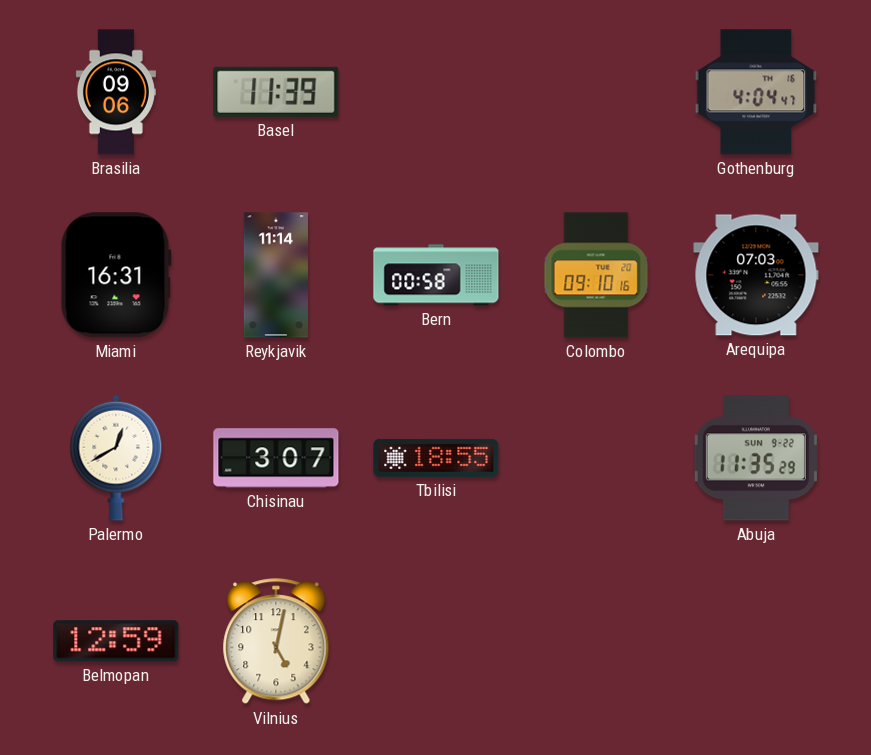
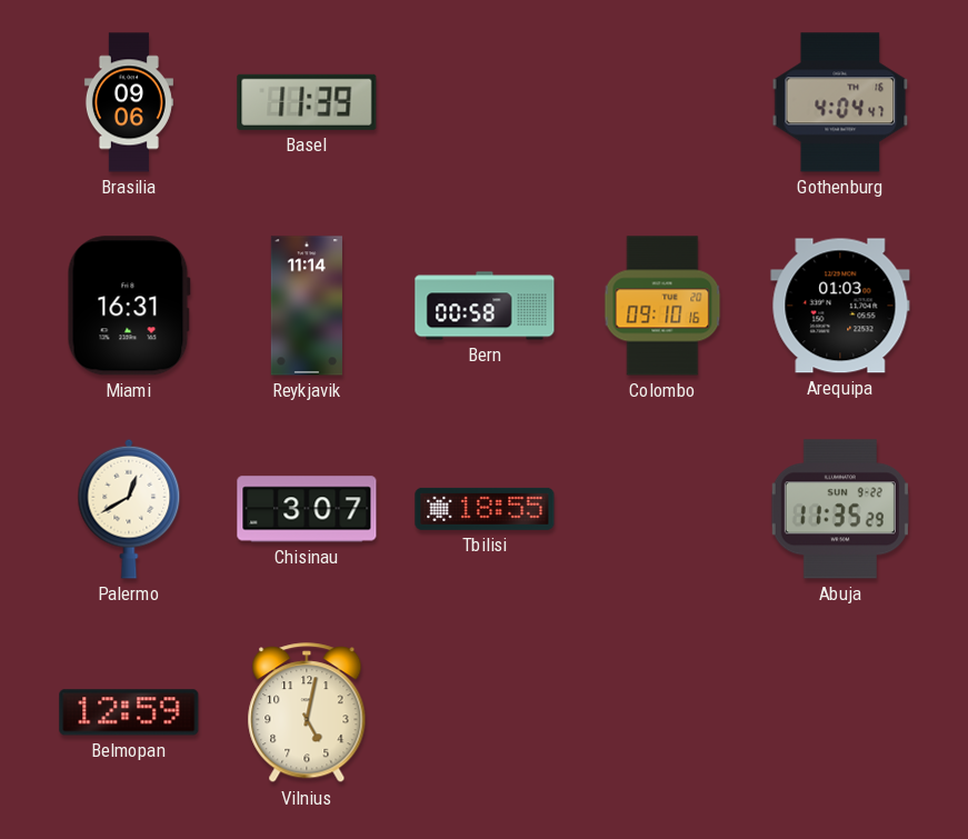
Arequipa: 07:03 -> 01:03
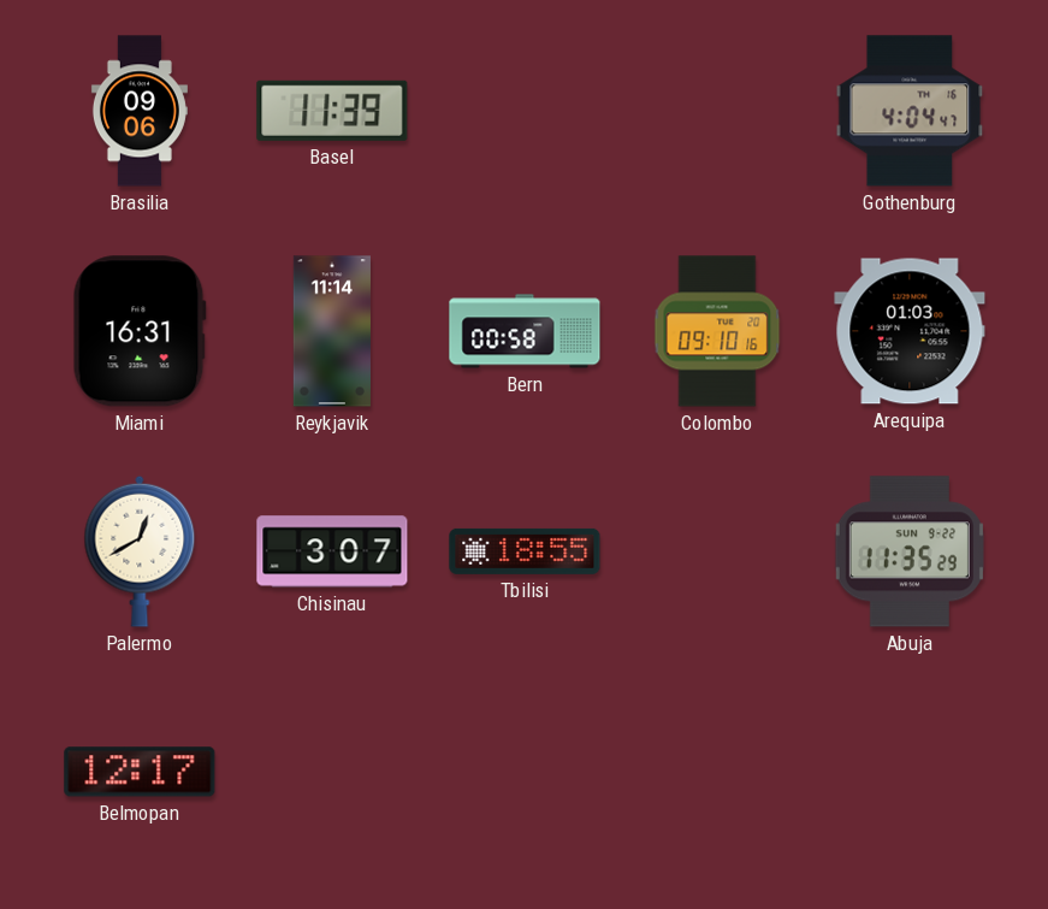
Belmopan: 12:59 -> 12:17
Vilnius: 5:02 -> none
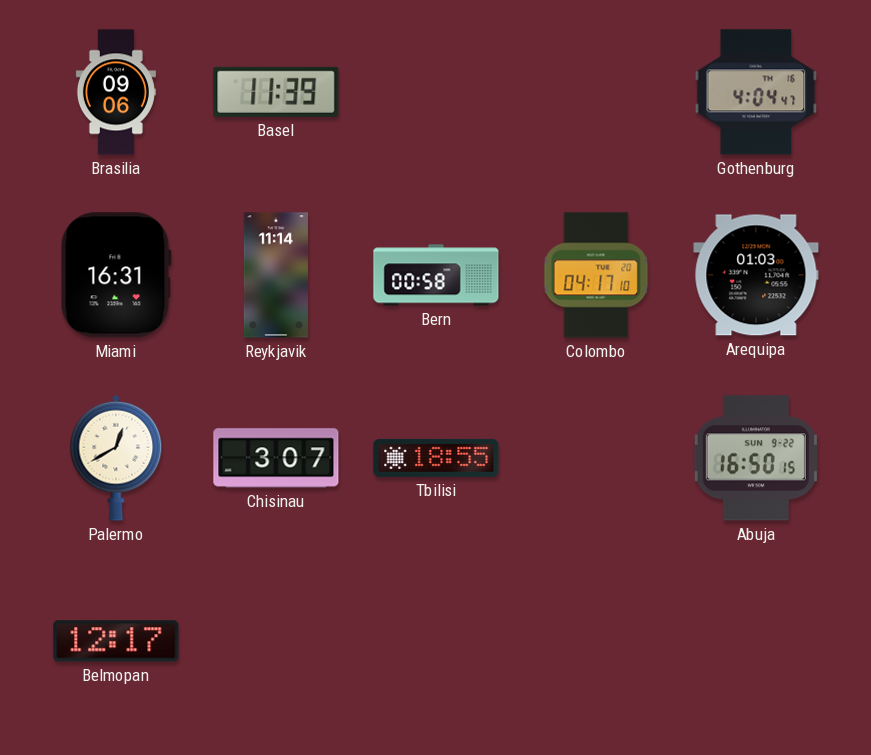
Colombo: 09:10 -> 04:17
Abuja: 11:35 -> 16:50
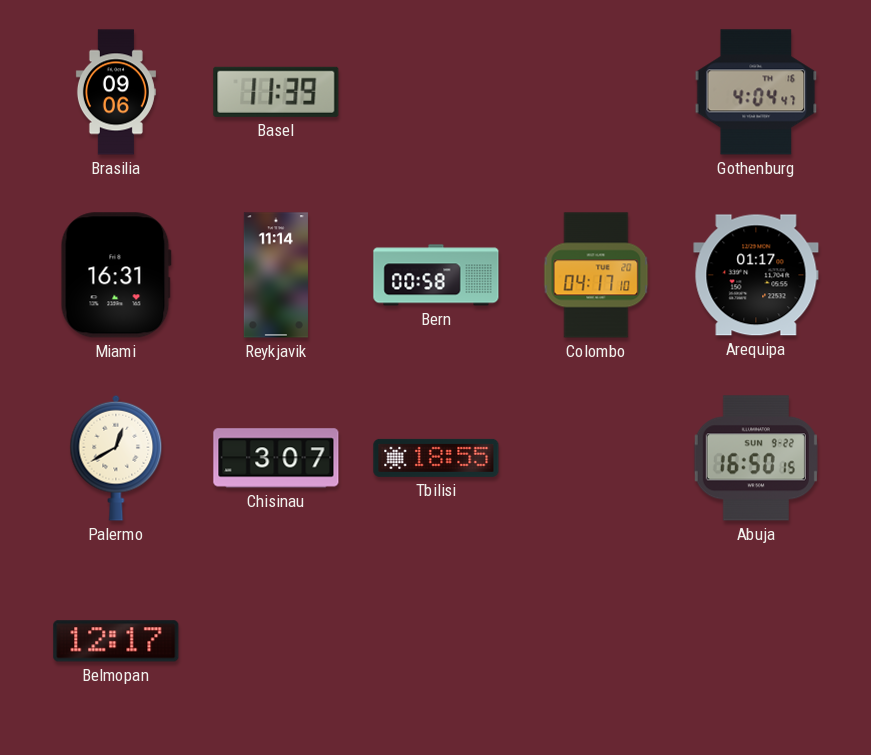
Arequipa: 01:03 -> 01:17
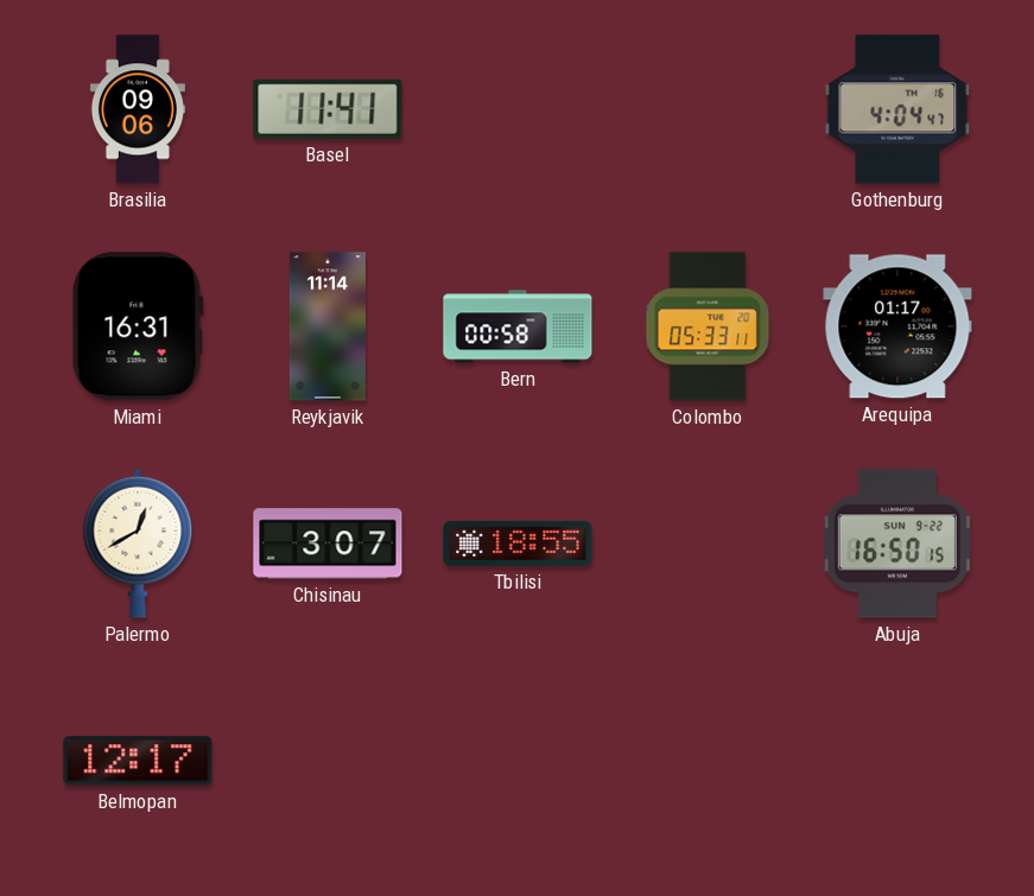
Basel: 11:39 -> 11:41
Colombo: 04:17 -> 05:33
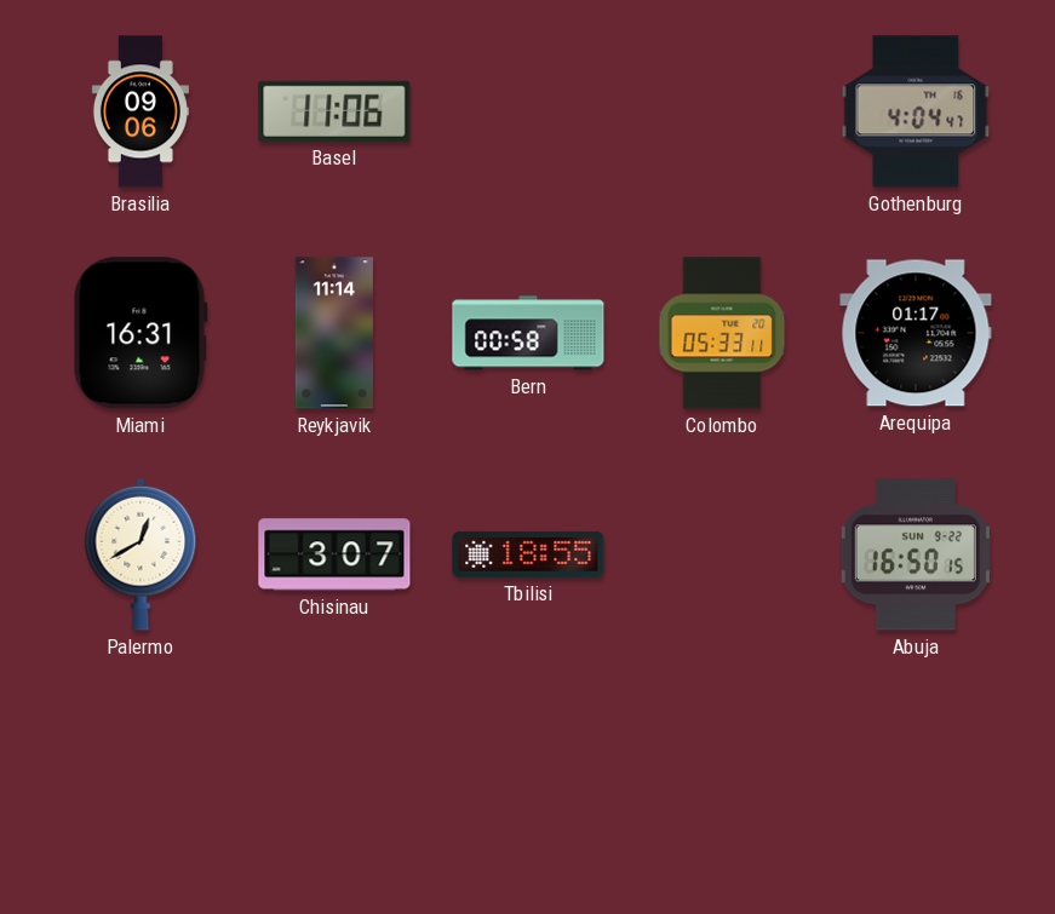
Basel: 11:41 -> 11:06
Belmopan: 12:17 -> none
